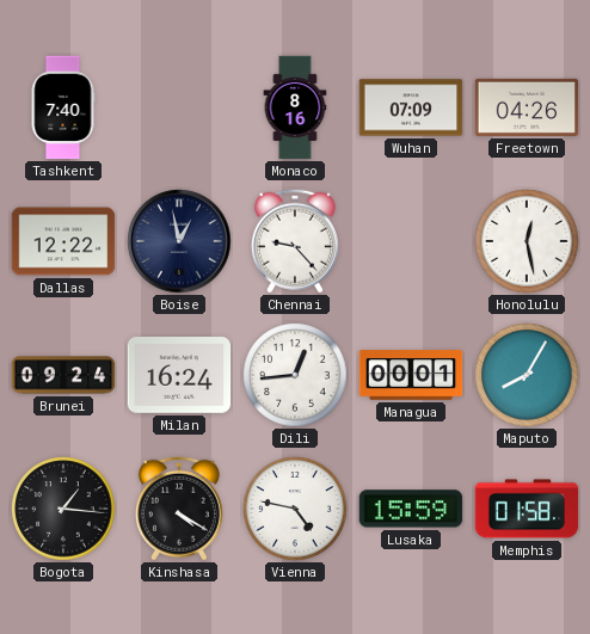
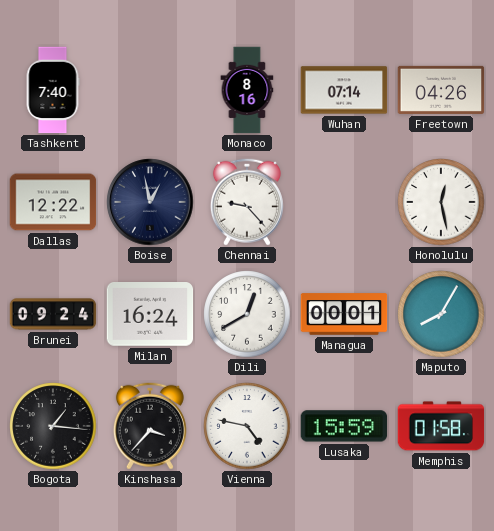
Wuhan: 07:09 -> 07:14
Dili: 12:44 -> 12:40
Kinshasa: 4:20 -> 3:37
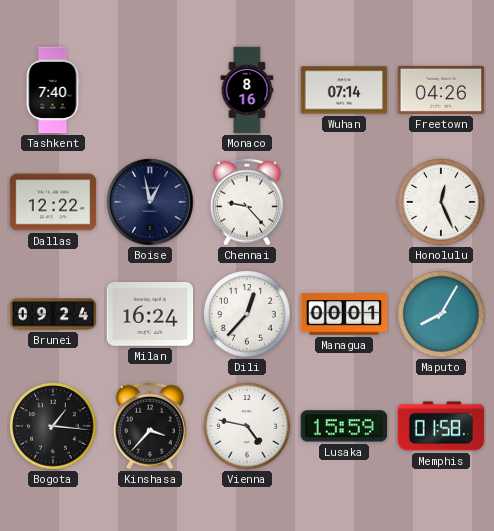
Honolulu: 12:28 -> 12:26
Dili: 12:40 -> 12:37
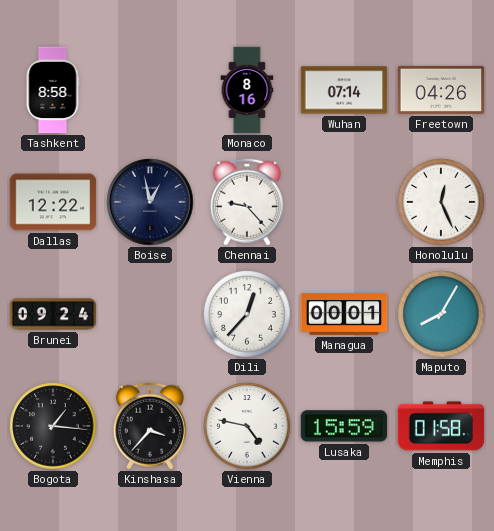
Tashkent: 7:40 -> 8:58
Milan: 16:24 -> none
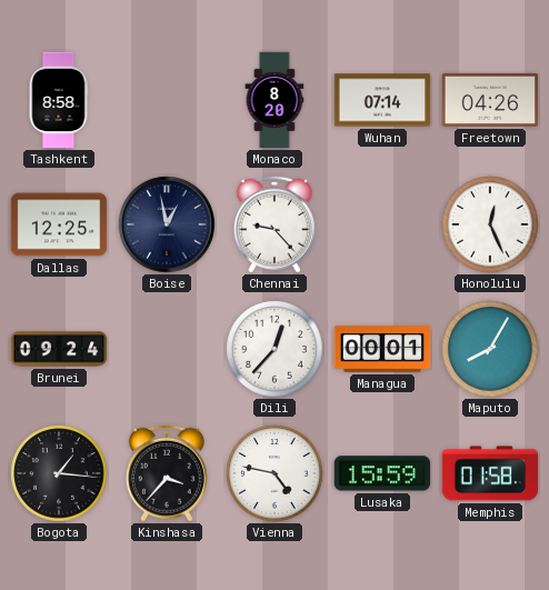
Monaco: 8:16 -> 8:20
Dallas: 12:22 -> 12:25
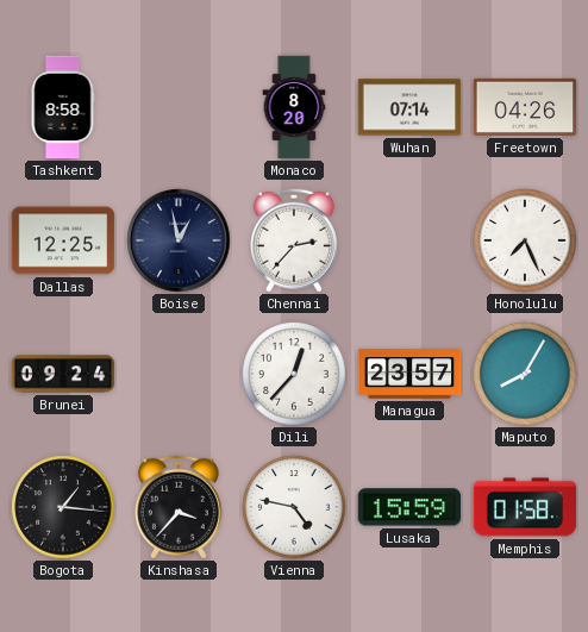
Chennai: 9:23 -> 2:37
Honolulu: 12:26 -> 7:26
Managua: 00:01 -> 23:57
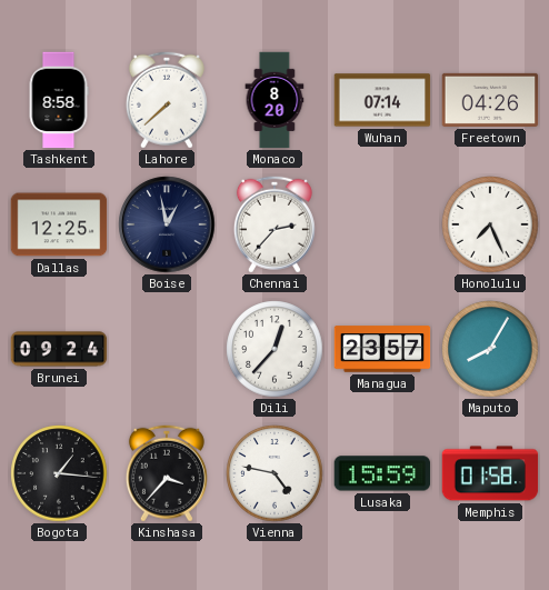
Lahore: none -> 7:38
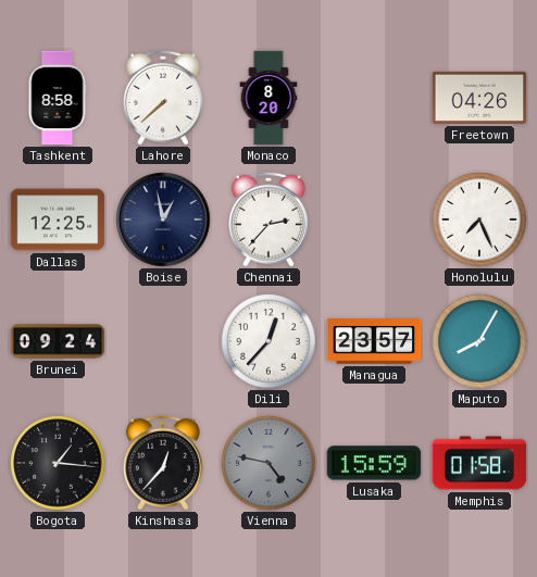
Wuhan: 07:14 -> none
Kinshasa: 3:37 -> 12:37
Vienna dial: white -> grey
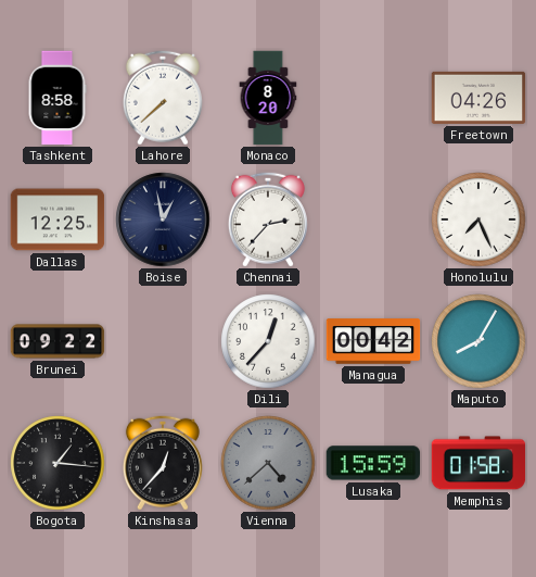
Brunei: 09:24 -> 09:22
Managua: 23:57 -> 00:42
Vienna: 4:47 -> 4:38
